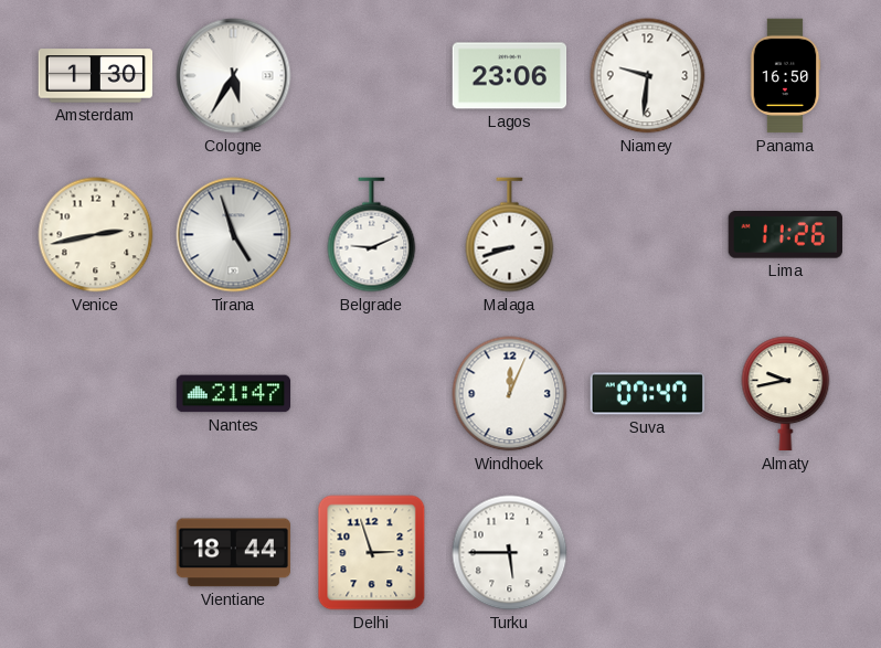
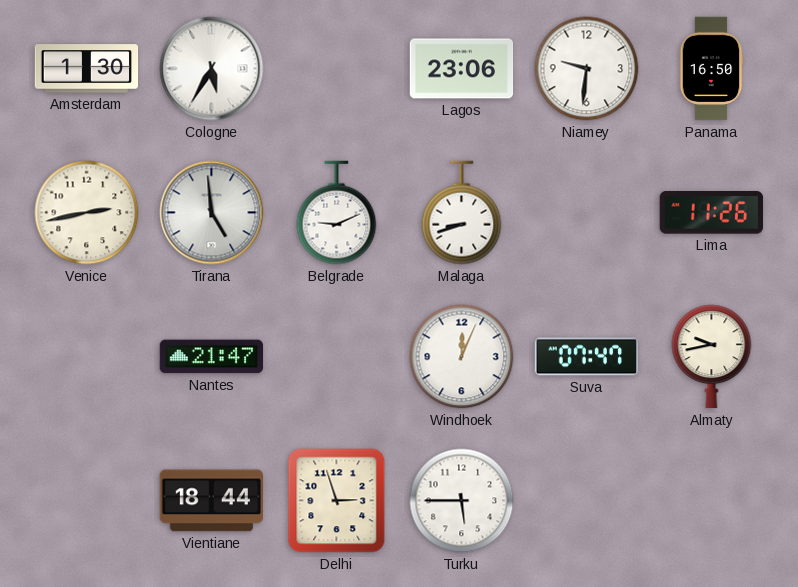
Tirana: 4:57 -> 4:59
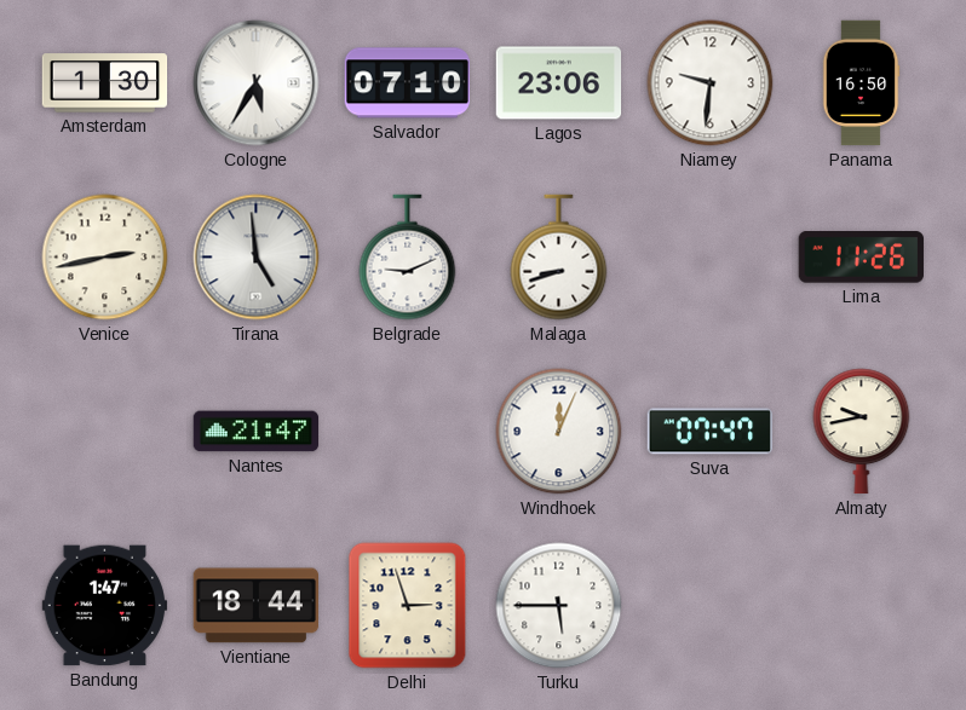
Salvador: none -> 07:10
Bandung: none -> 1:47
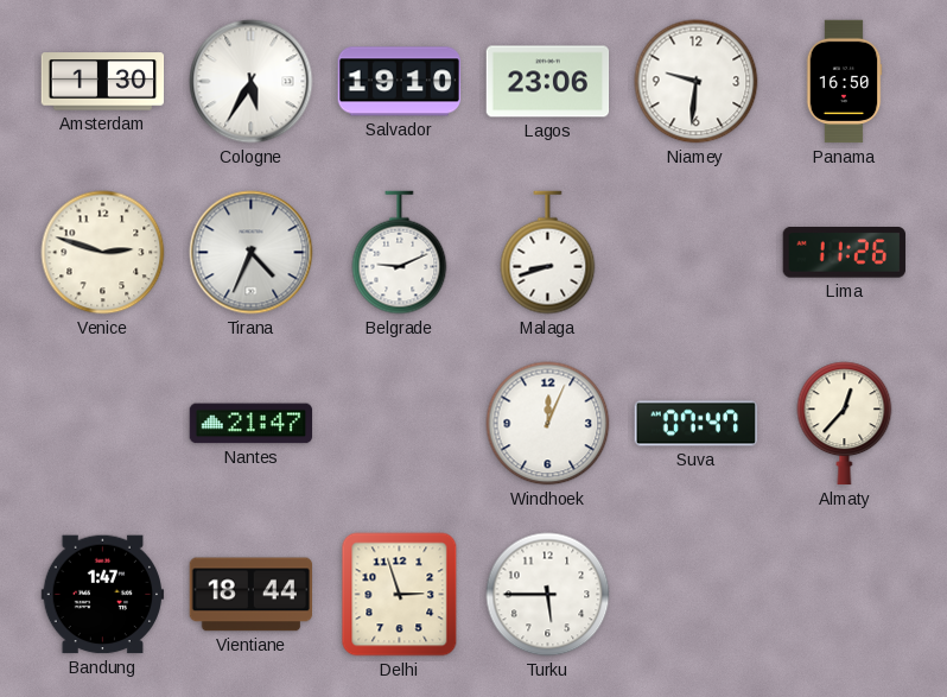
Salvador: 07:10 -> 19:10
Venice: 2:43 -> 2:48
Tirana: 4:59 -> 4:34
Almaty: 9:43 -> 12:37
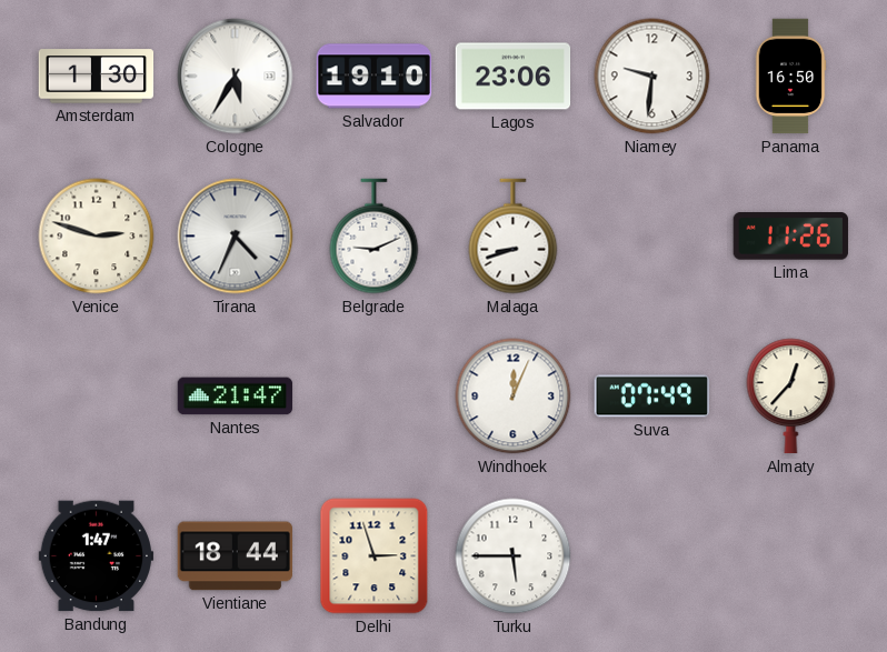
Suva: 07:47 -> 07:49
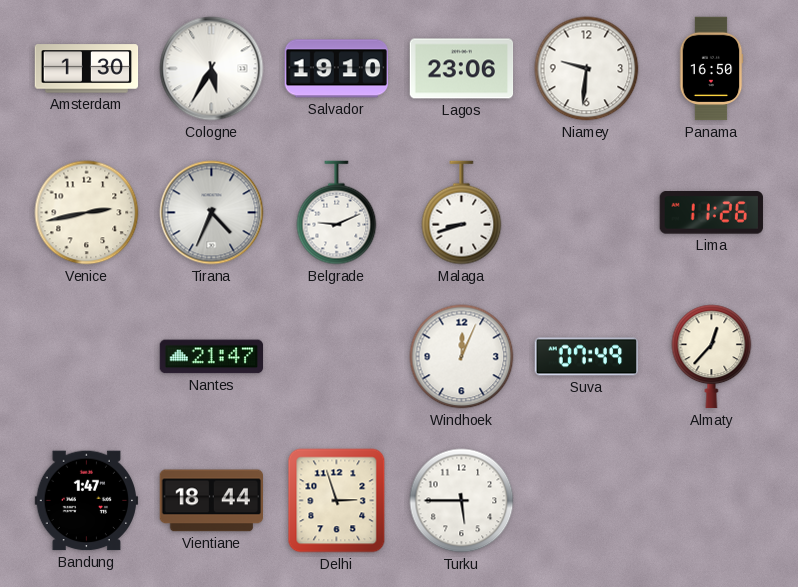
Venice: 2:48 -> 2:43
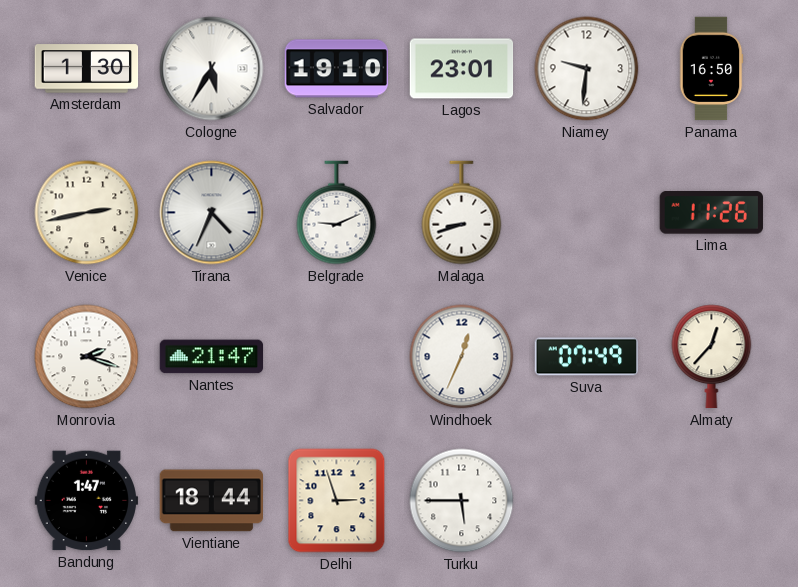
Lagos: 23:06 -> 23:01
Monrovia: none -> 2:18
Windhoek: 12:04 -> 12:34
